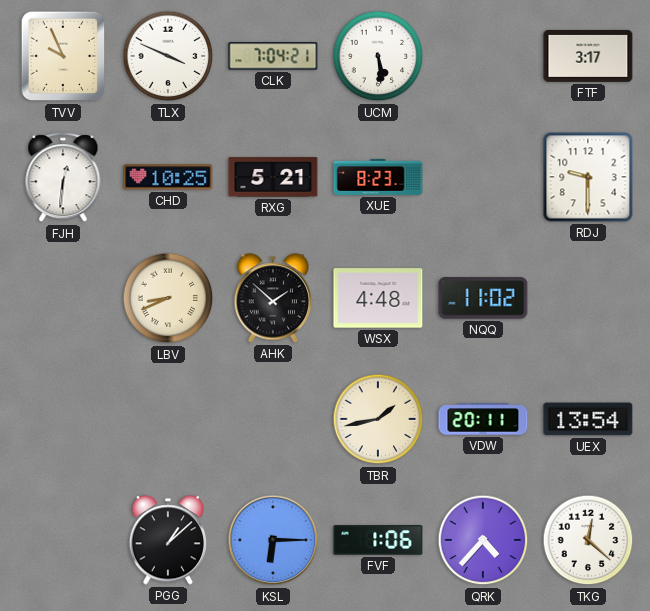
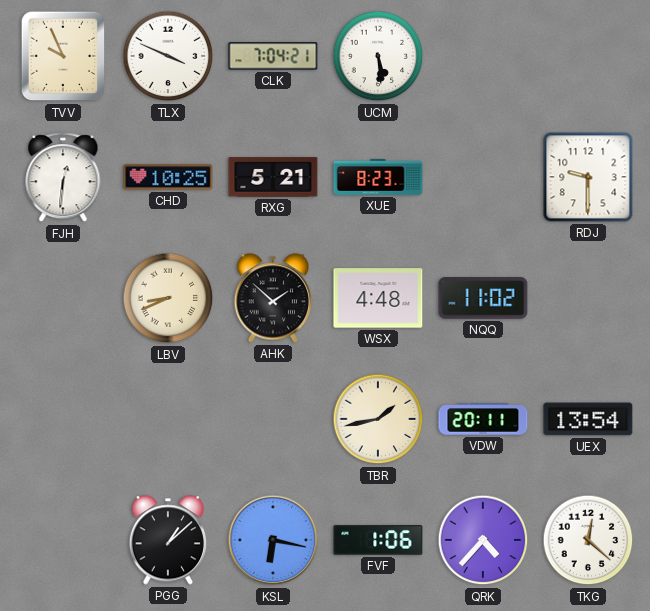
FTF: 3:17 -> none
KSL: 6:15 -> 6:17
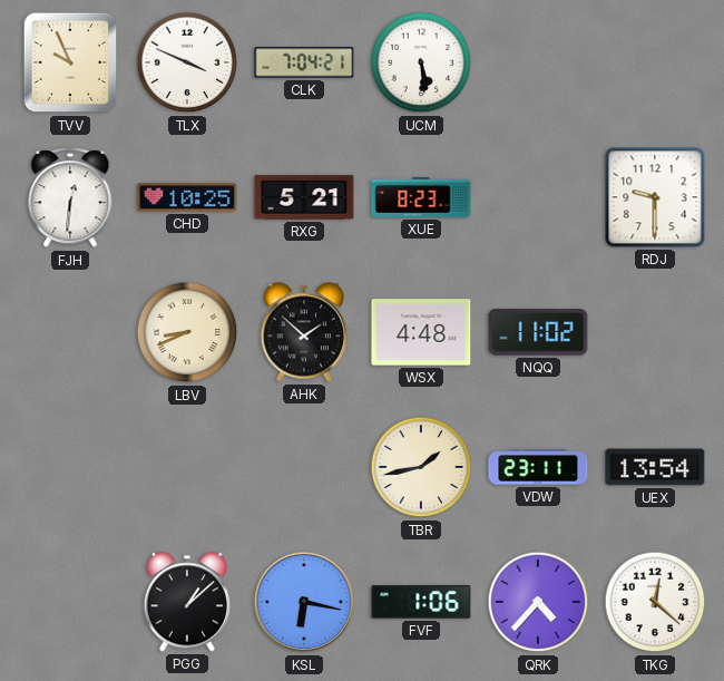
VDW: 20:11 -> 23:11
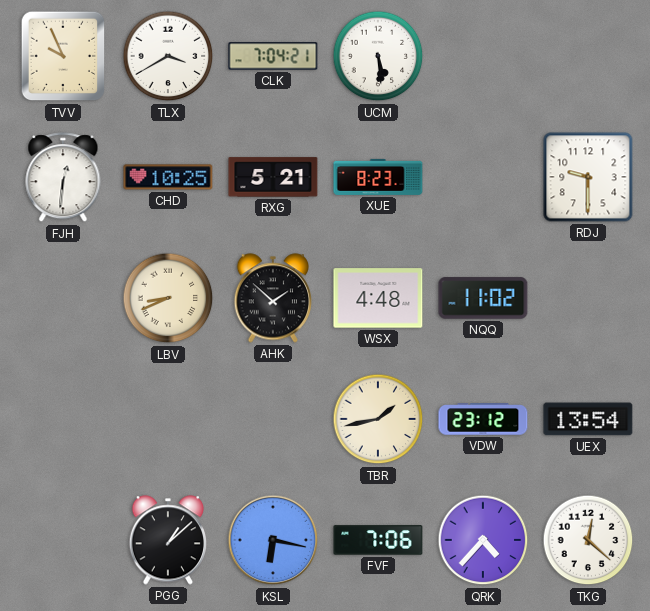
TLX: 3:49 -> 3:40
VDW: 23:11 -> 23:12
FVF: 1:06 -> 7:06
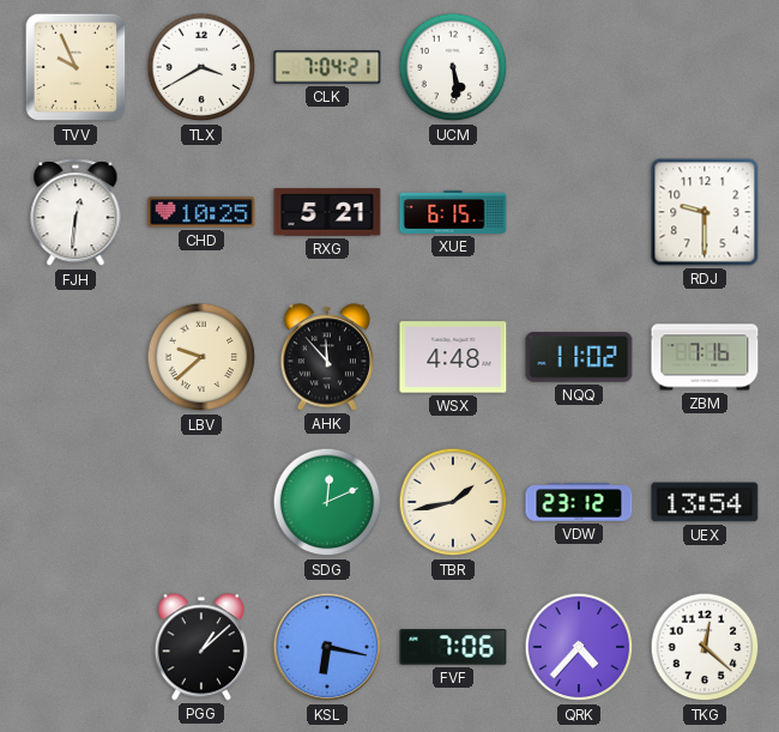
XUE: 8:23 -> 6:15
LBV: 8:41 -> 9:38
AHK: 1:52 -> 11:53
ZBM: none -> 7:16
SDG: none -> 12:11
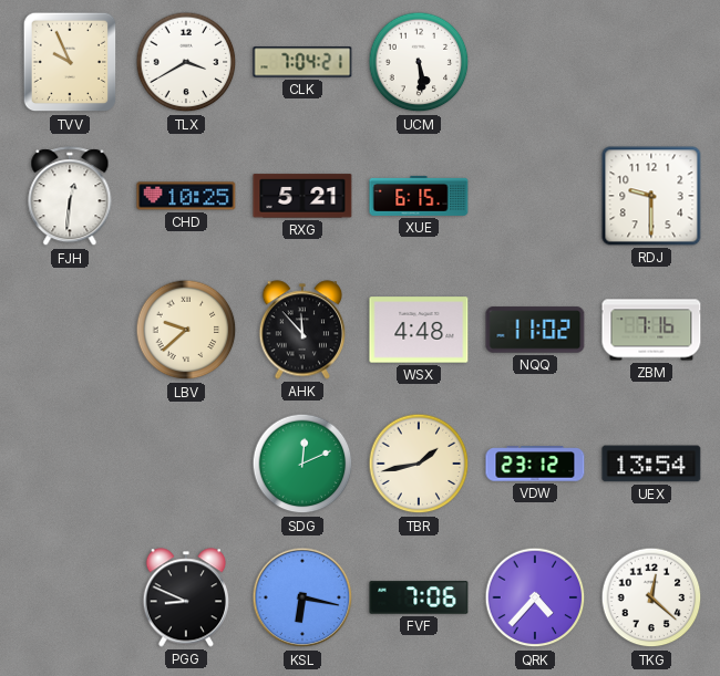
PGG: 1:08 -> 8:49
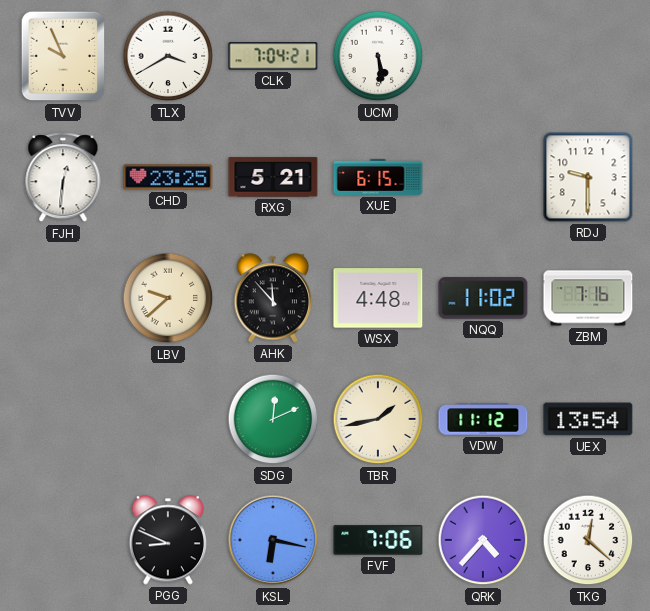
CHD: 10:25 -> 23:25
VDW: 23:12 -> 11:12
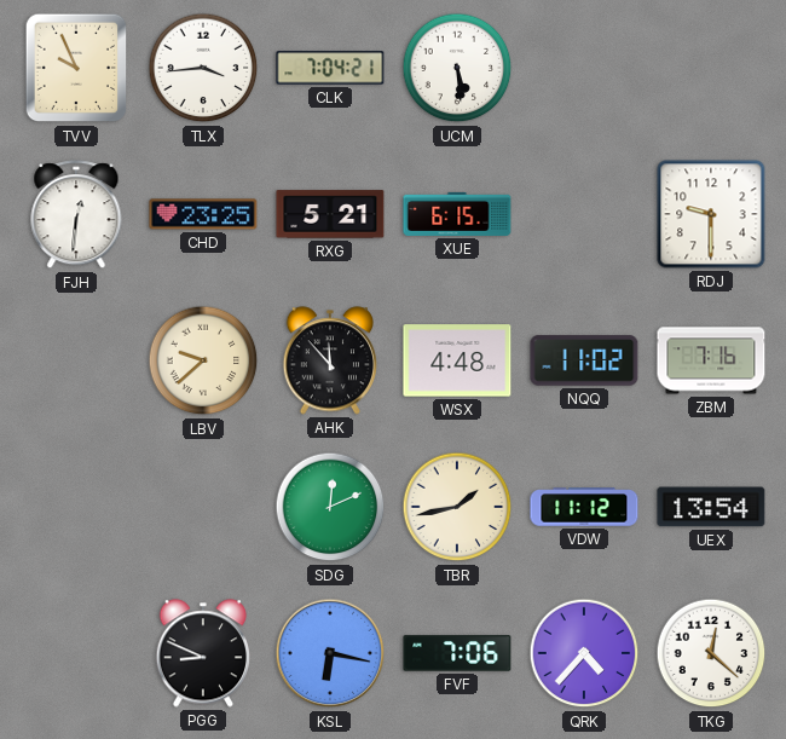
TLX: 3:40 -> 3:44
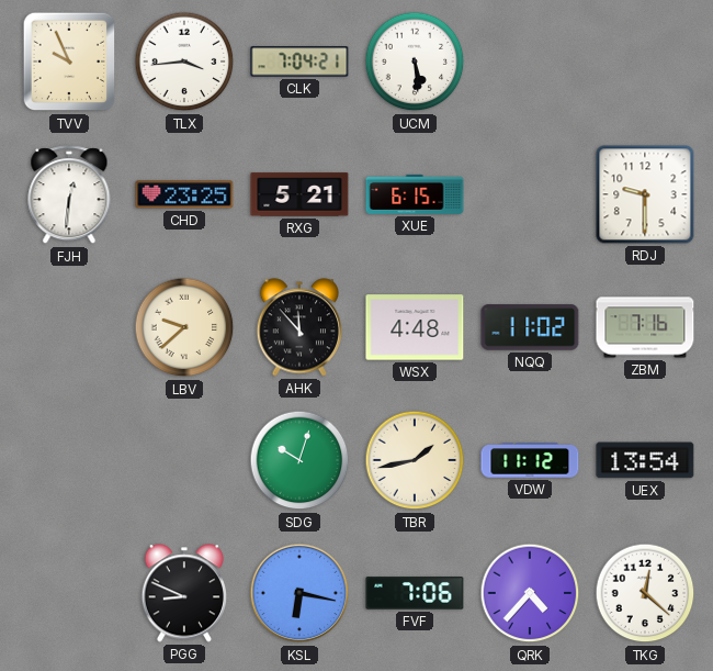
SDG: 12:11 -> 10:03
